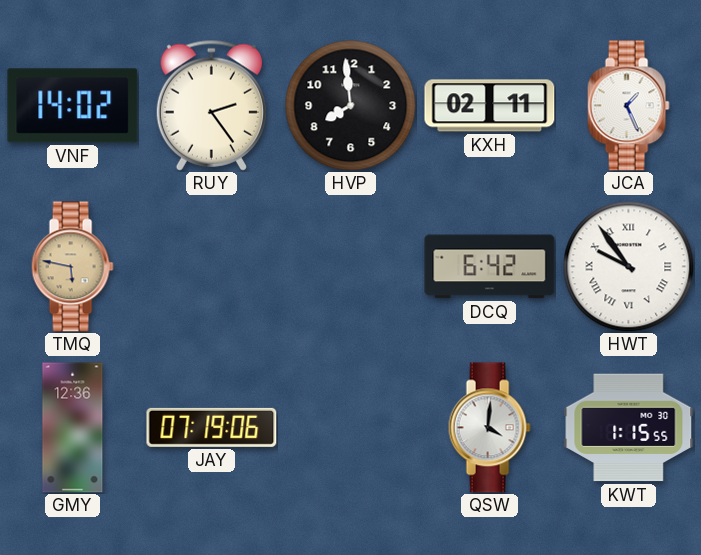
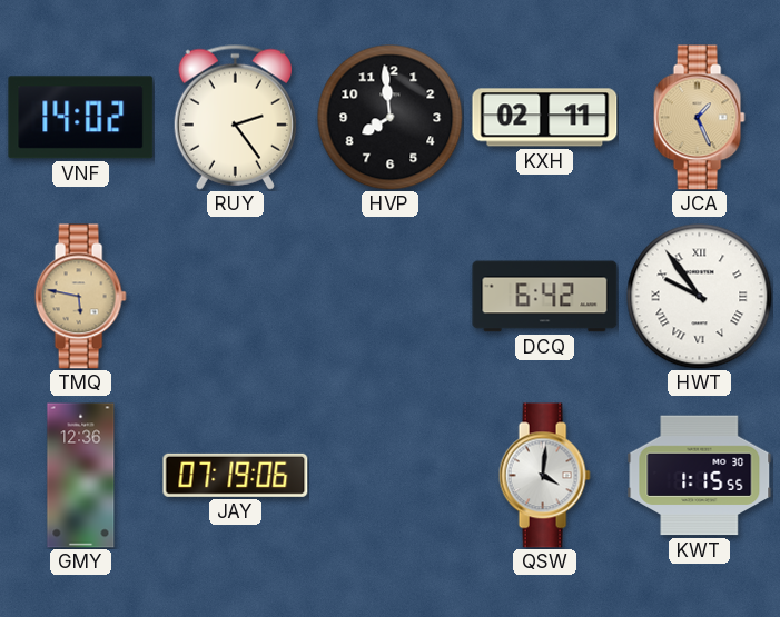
JCA dial: white -> champagne
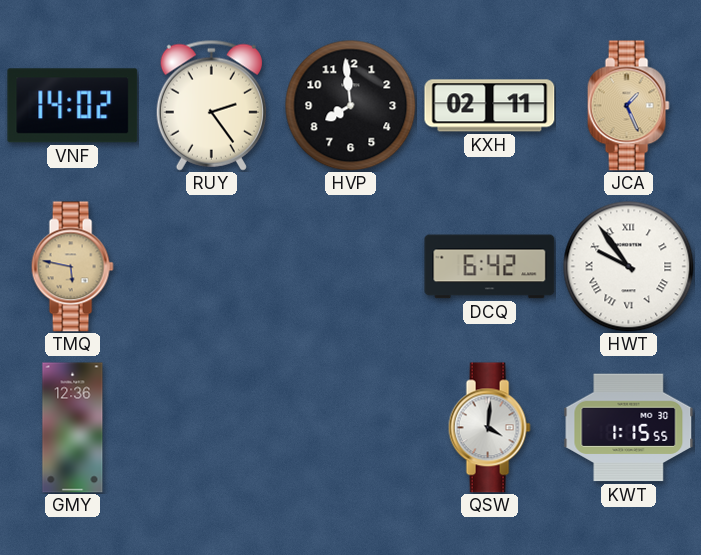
JAY: 07:19 -> none
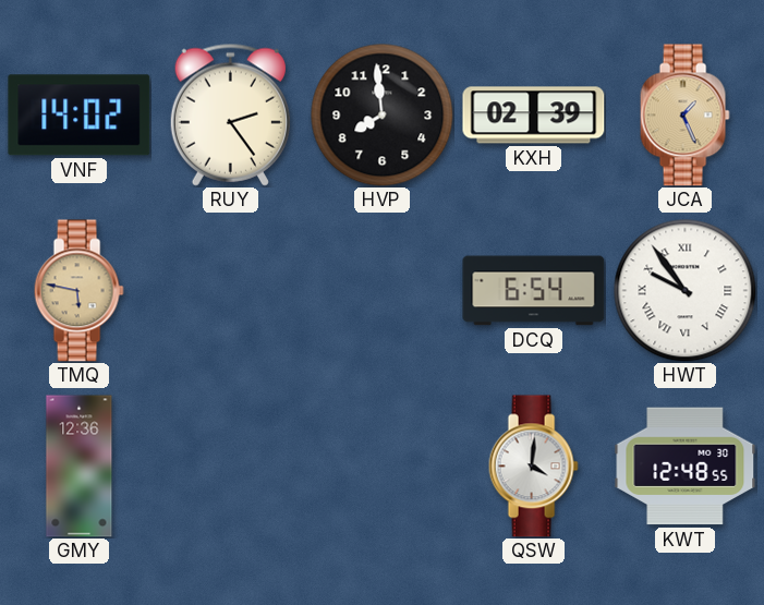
KXH: 02:11 -> 02:39
DCQ: 6:42 -> 6:54
KWT: 1:15 -> 12:48
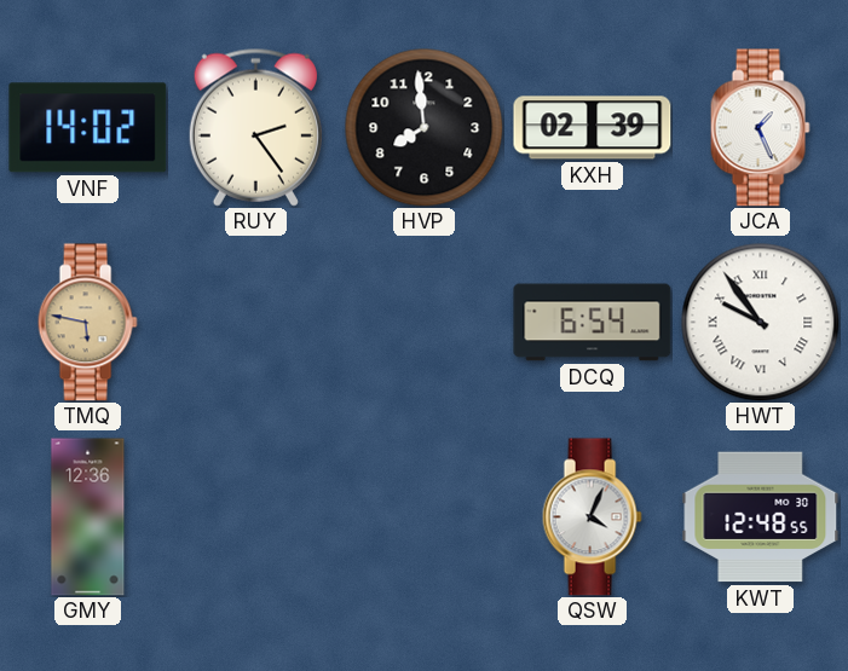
JCA dial: champagne -> white
QSW: 4:01 -> 4:04
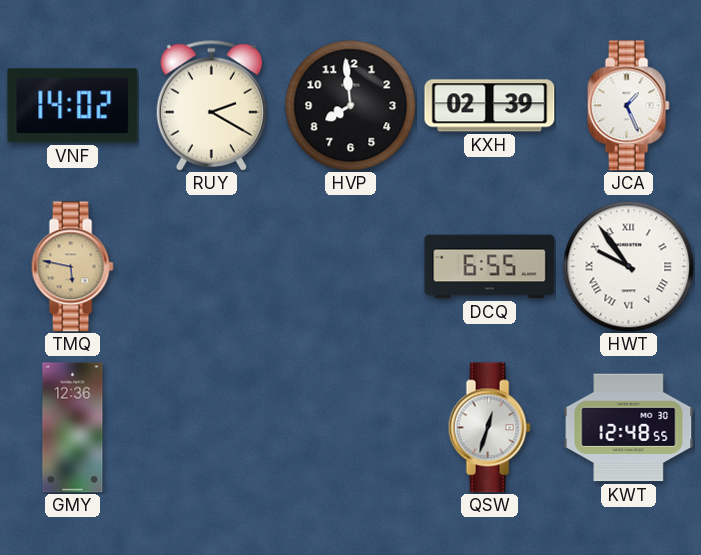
RUY: 2:24 -> 2:20
DCQ: 6:54 -> 6:55
QSW: 4:04 -> 12:33
